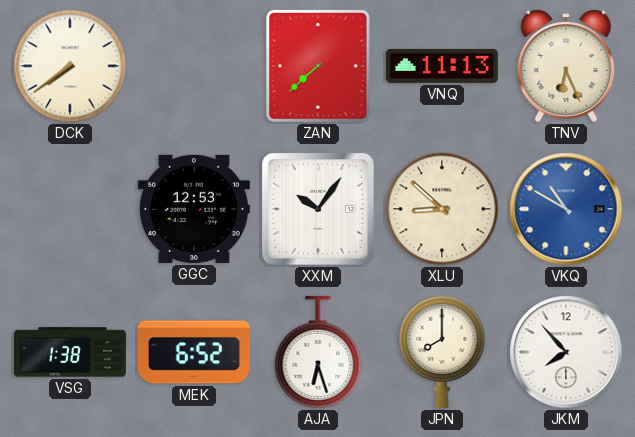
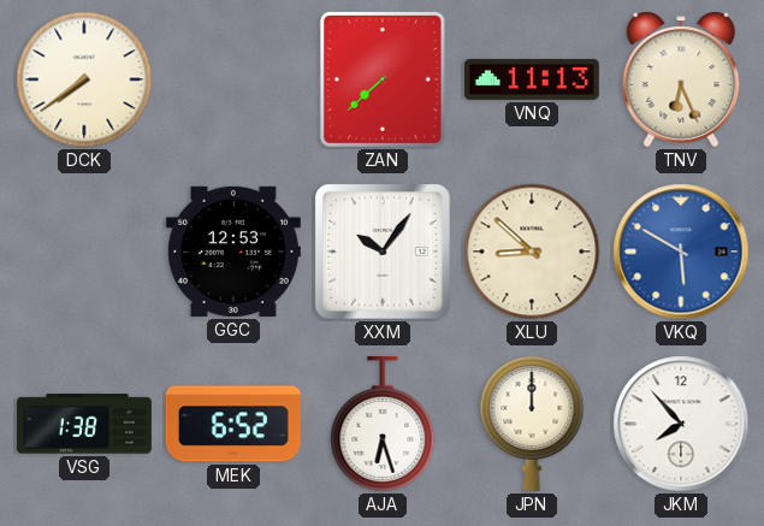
VKQ: 10:50 -> 5:50
JPN: 8:00 -> 12:00
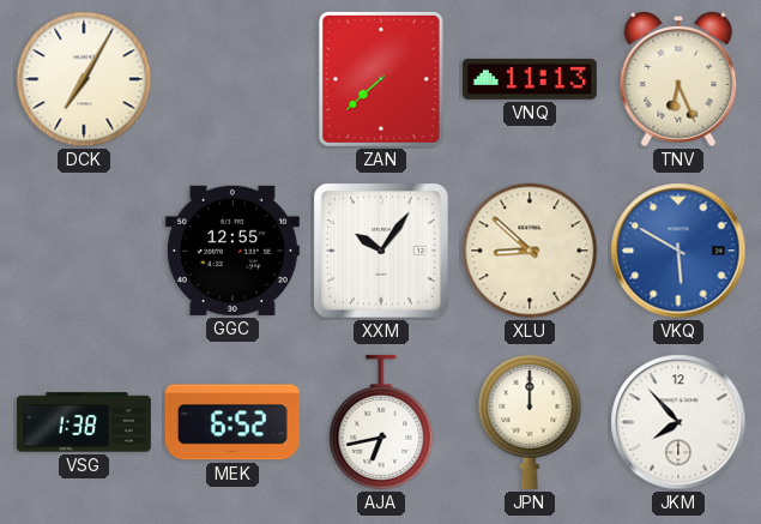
DCK: 7:39 -> 7:05
GGC: 12:53 -> 12:55
AJA: 6:27 -> 6:43
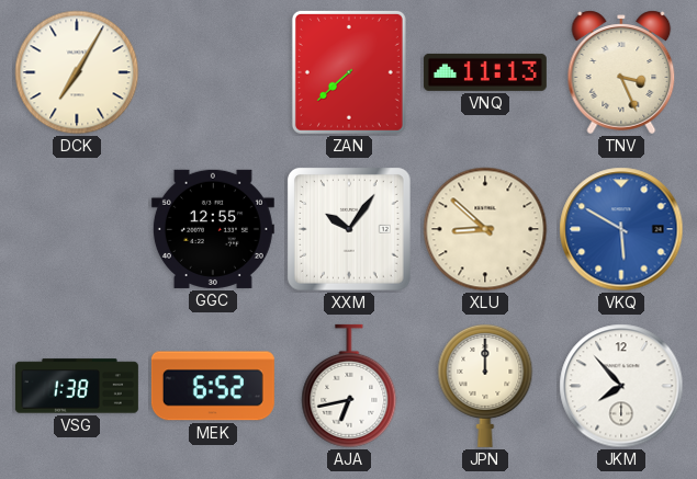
TNV: 6:26 -> 3:26
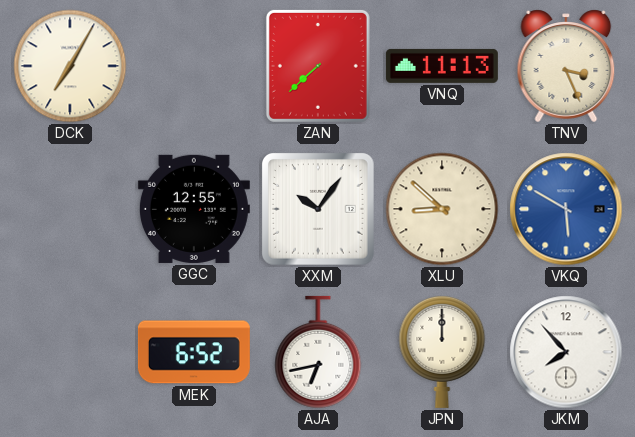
VSG: 1:38 -> none
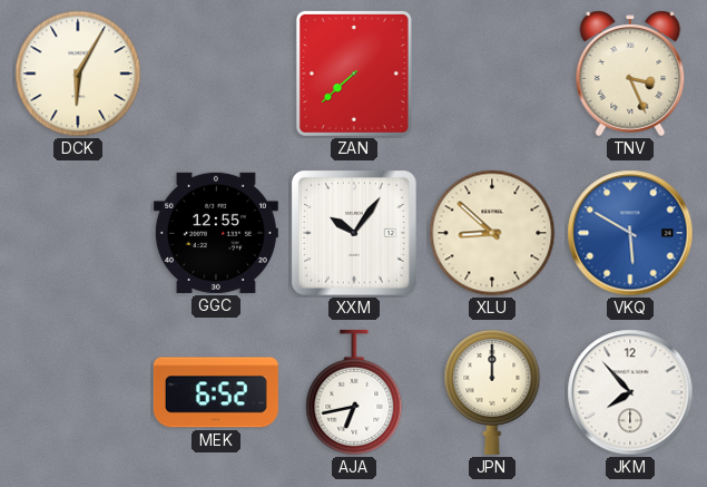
DCK: 7:05 -> 6:05
VNQ: 11:13 -> none
